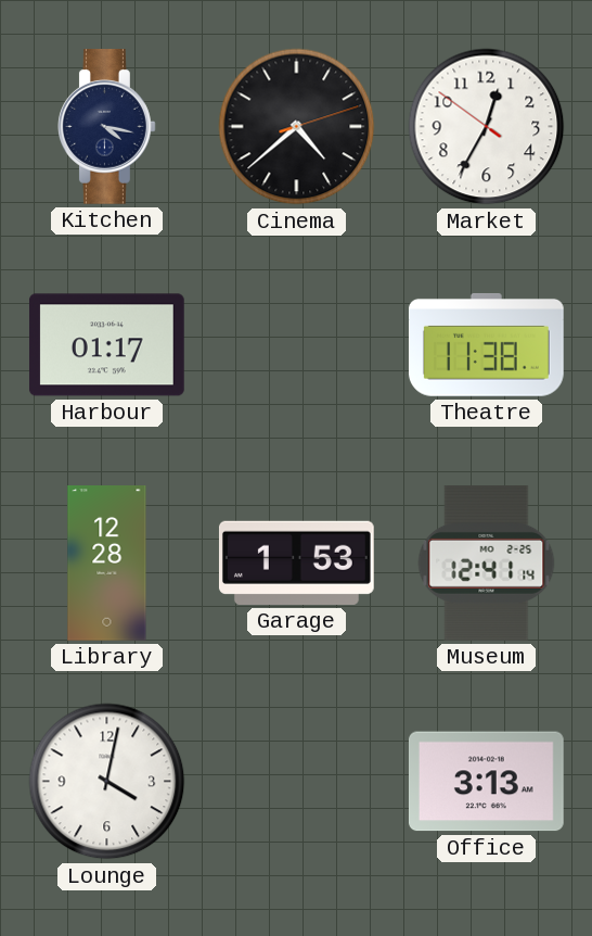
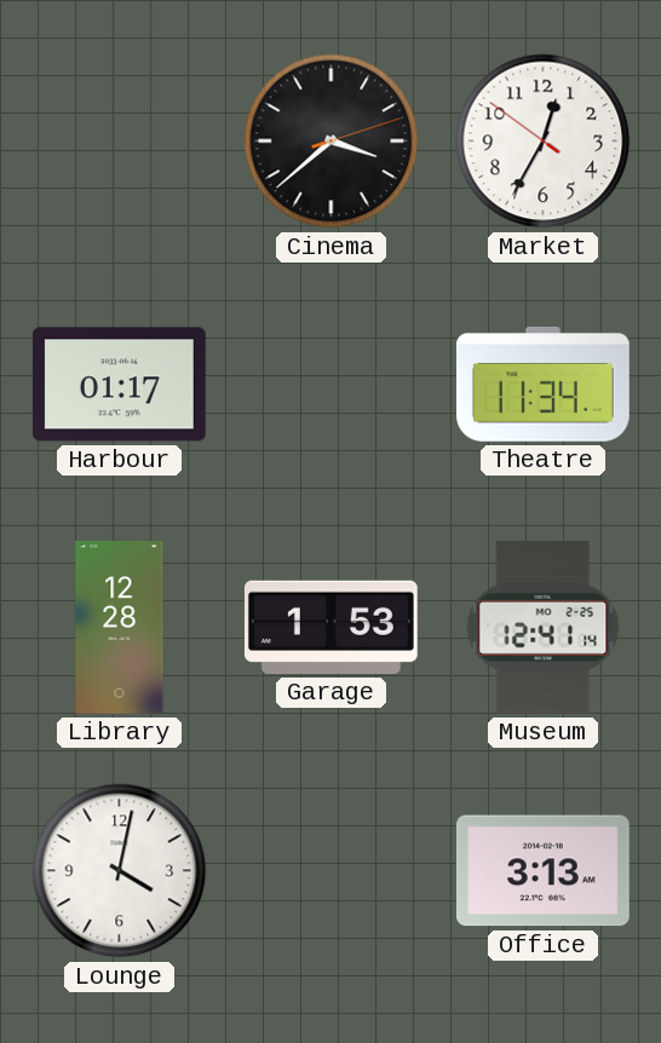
Kitchen: 4:17 -> none
Cinema: 4:38 -> 3:38
Theatre: 11:38 -> 11:34
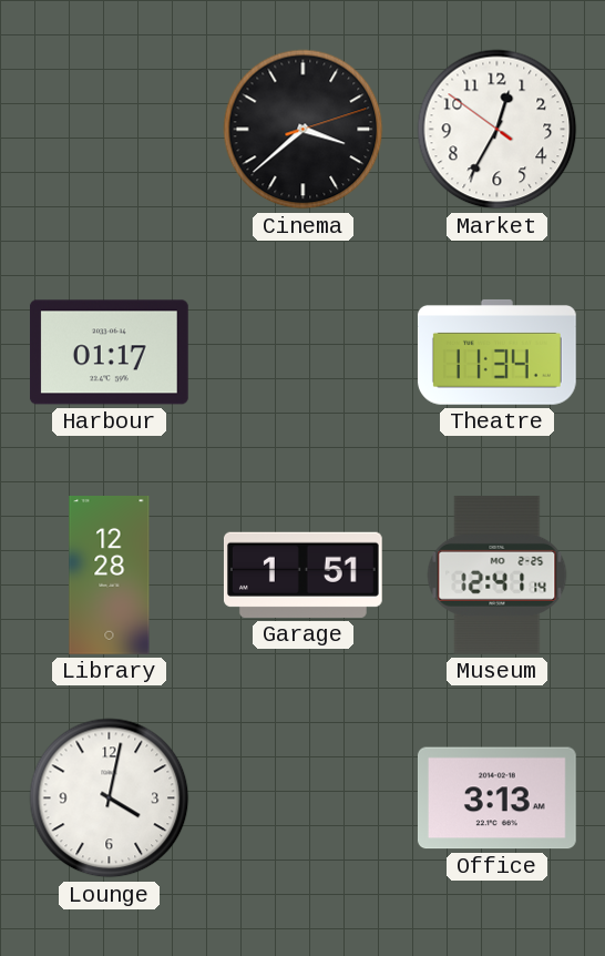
Garage: 1:53 -> 1:51
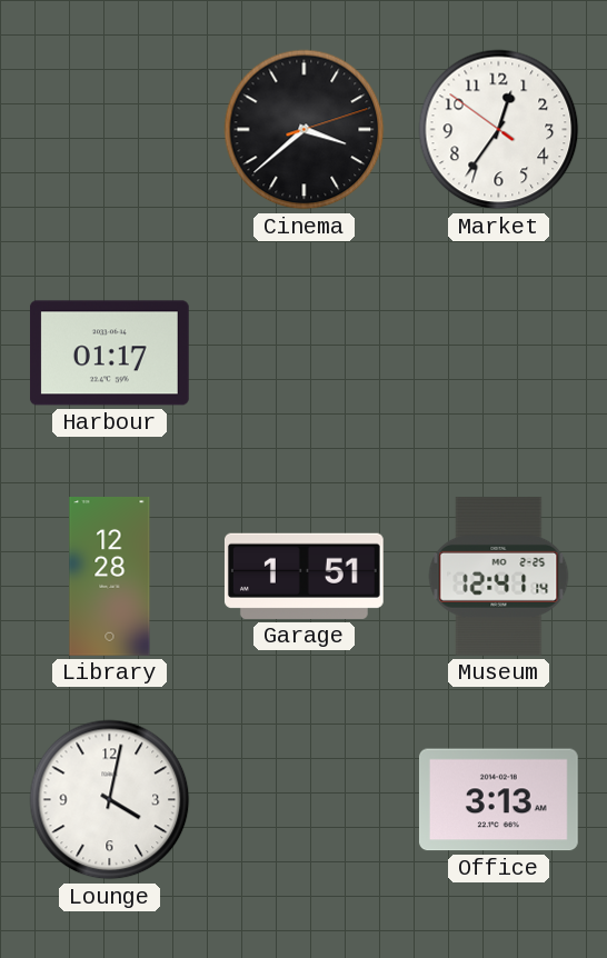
Market: 12:34 -> 12:35
Theatre: 11:34 -> none
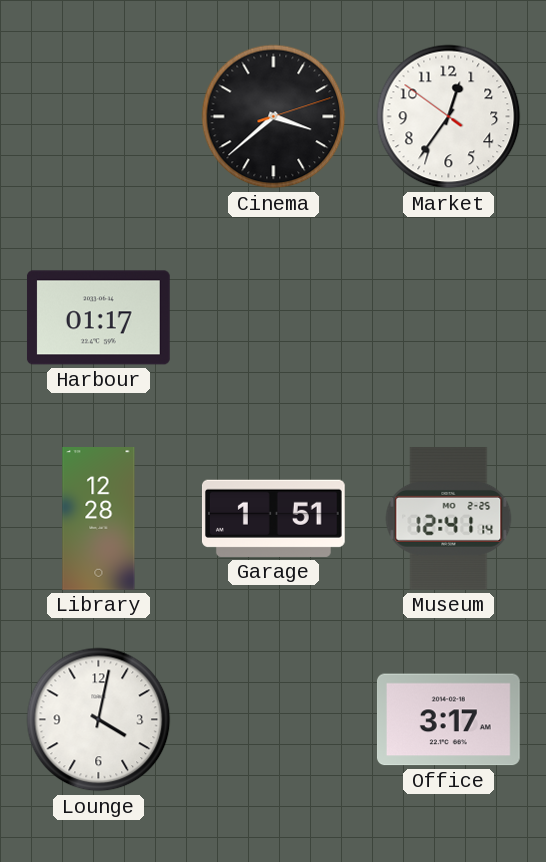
Office: 3:13 -> 3:17
